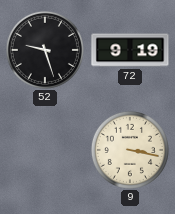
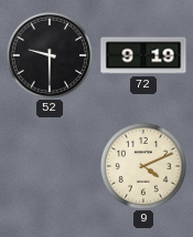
52: 9:27 -> 9:30
9: 3:17 -> 4:11
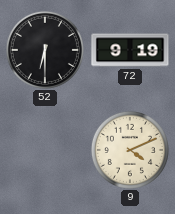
52: 9:30 -> 6:30
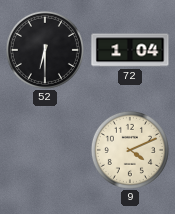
72: 9:19 -> 1:04
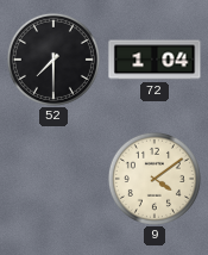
52: 6:30 -> 7:30
9: 4:11 -> 4:09
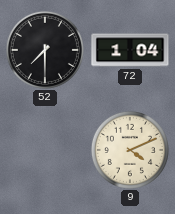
9: 4:09 -> 4:11
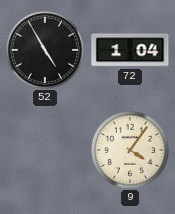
52: 7:30 -> 4:55
9: 4:11 -> 4:06
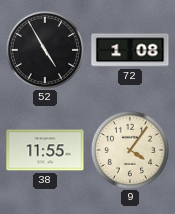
72: 1:04 -> 1:08
38: none -> 11:55
